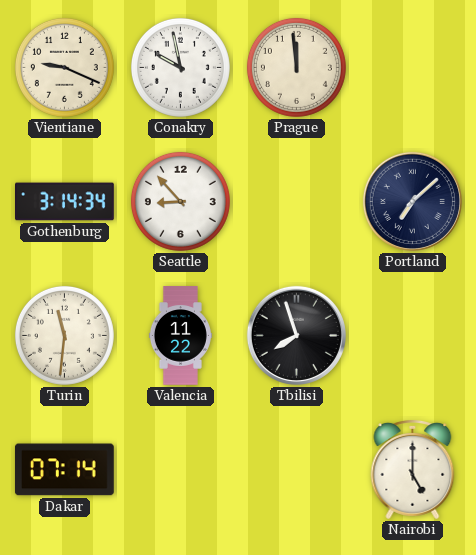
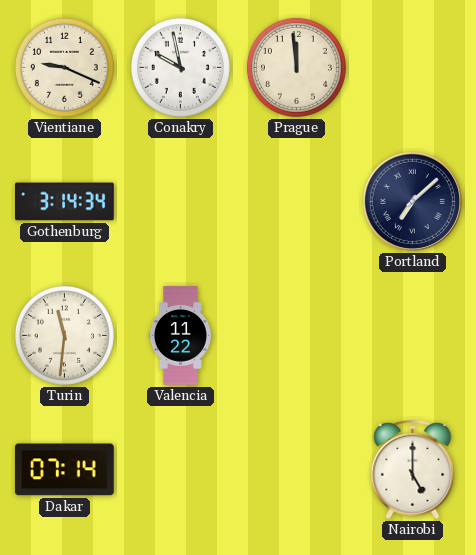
Seattle: 8:53 -> none
Tbilisi: 7:57 -> none
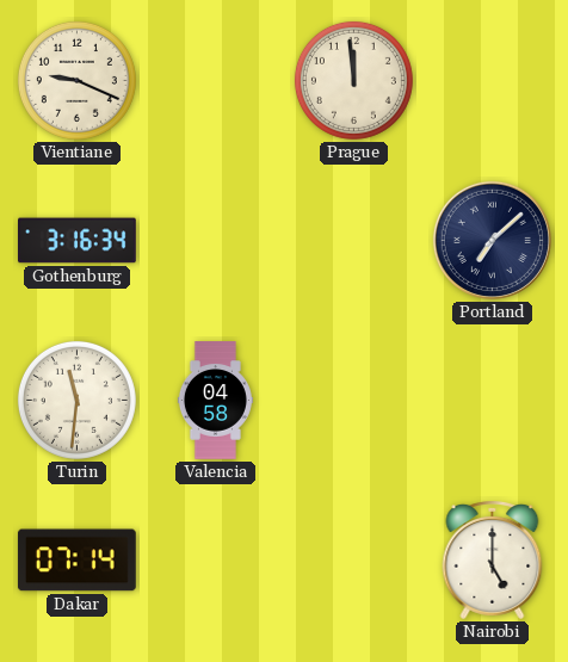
Conakry: 9:58 -> none
Gothenburg: 3:14 -> 3:16
Valencia: 11:22 -> 04:58
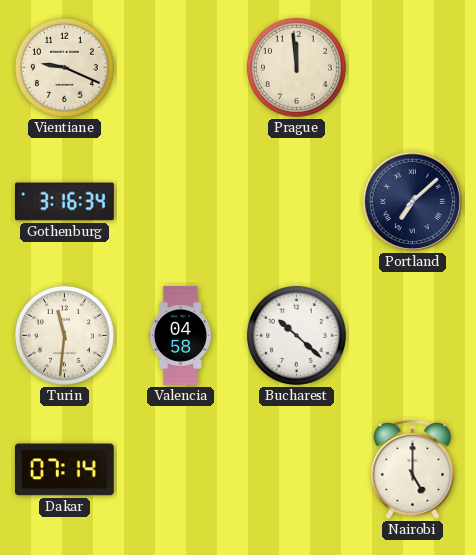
Bucharest: none -> 10:22
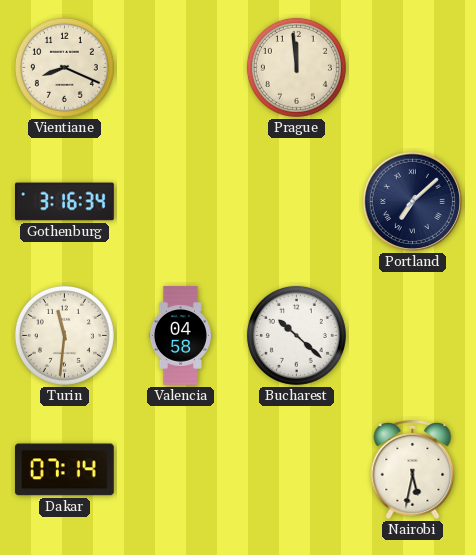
Vientiane: 9:19 -> 8:19
Nairobi: 5:00 -> 5:32
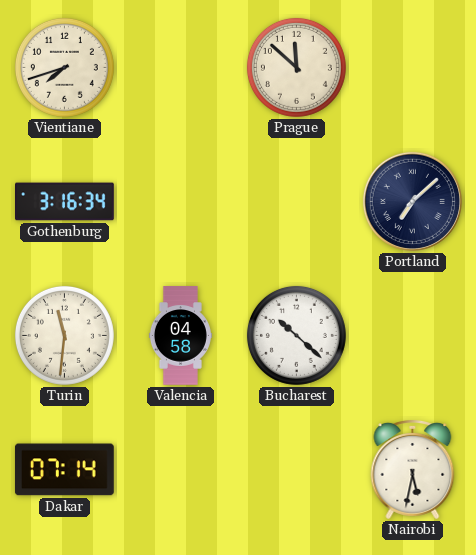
Vientiane: 8:19 -> 7:42
Prague: 11:59 -> 11:52
